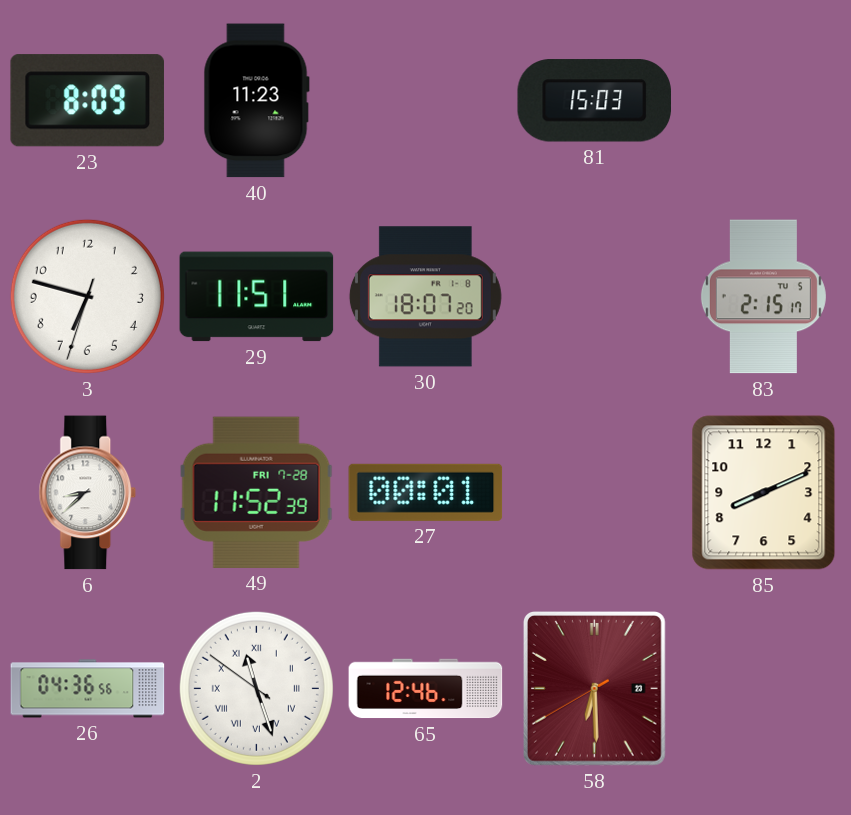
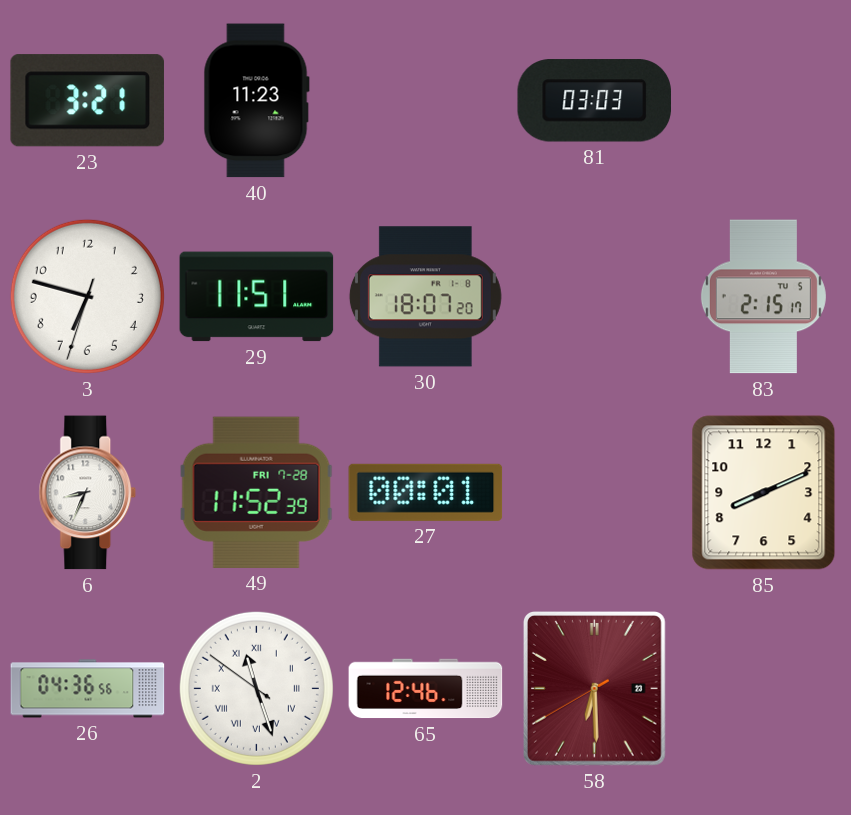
23: 8:09 -> 3:21
81: 15:03 -> 03:03
6: 8:38 -> 8:34
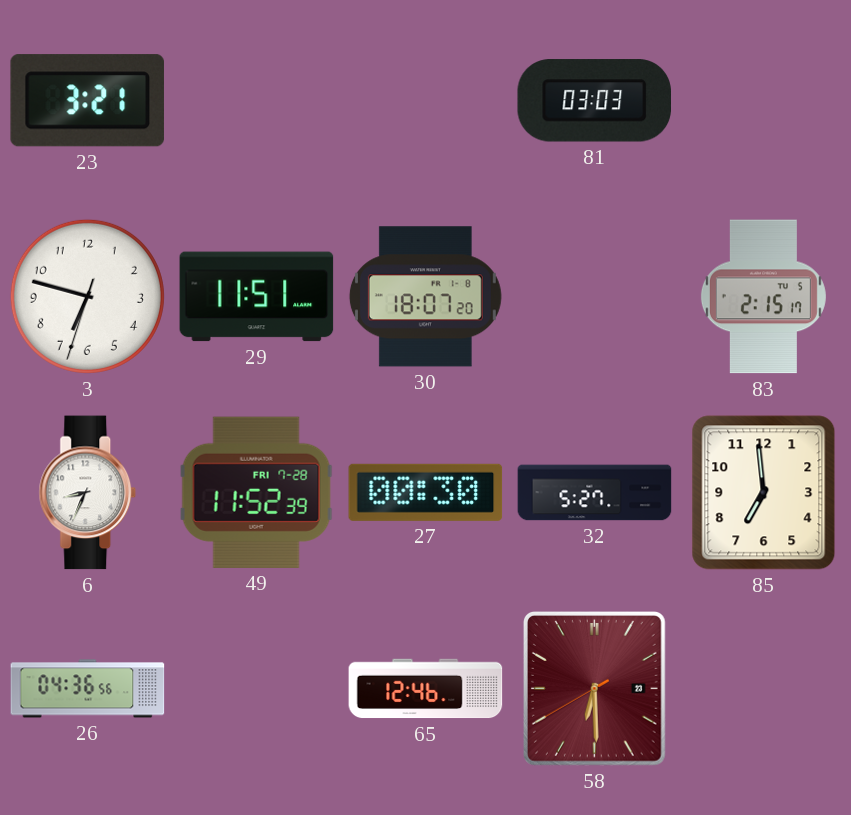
40: 11:23 -> none
27: 00:01 -> 00:30
32: none -> 5:27
85: 8:11 -> 6:59
2: 11:26 -> none
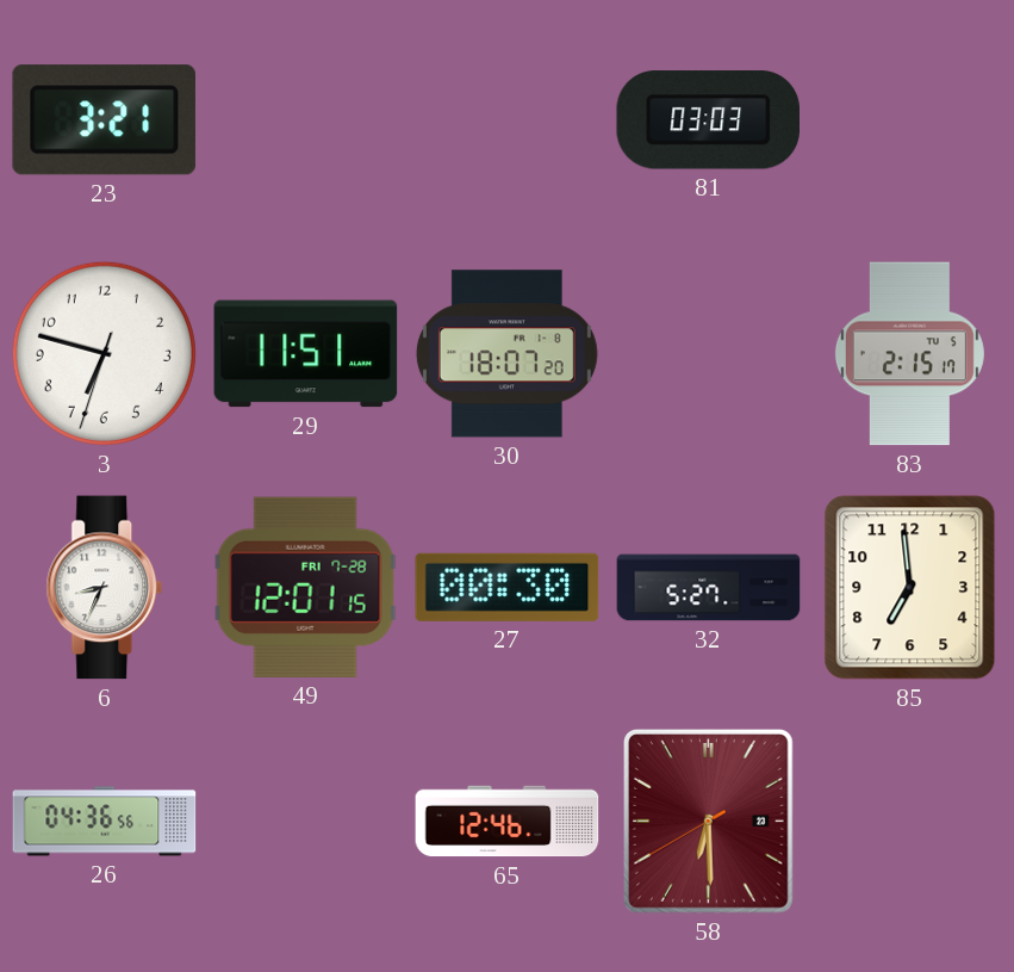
49: 11:52 -> 12:01
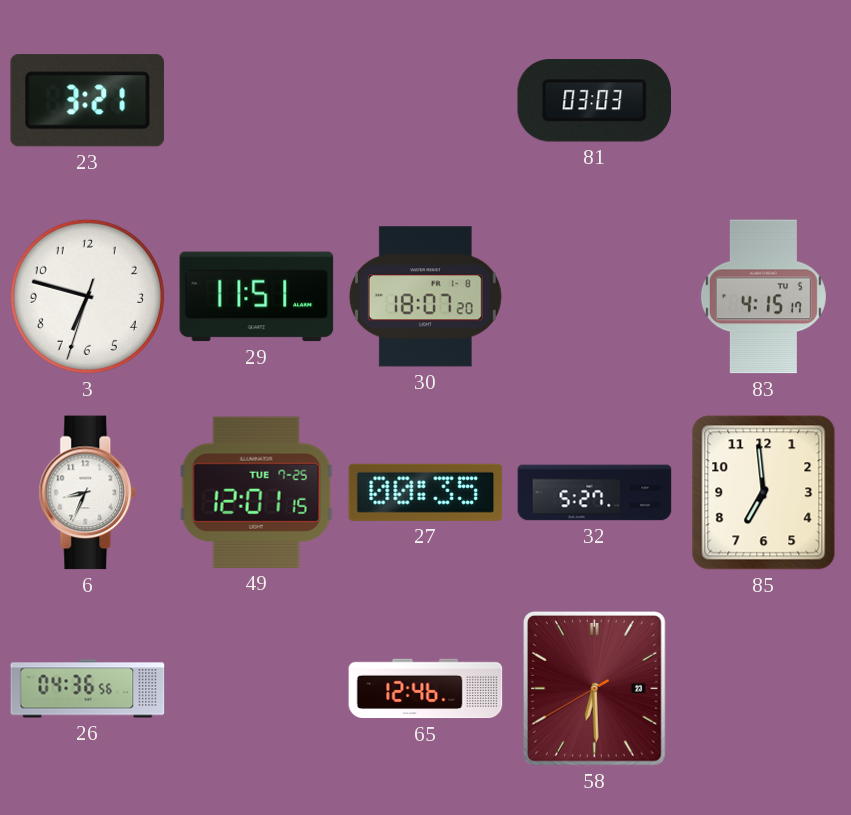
83: 2:15 -> 4:15
49 date: FRI 7-28 -> TUE 7-25
27: 00:30 -> 00:35
